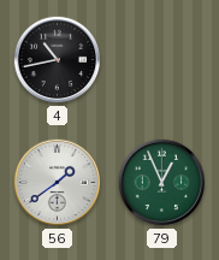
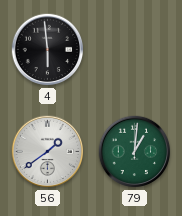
4: 10:43 -> 5:59
79: 12:56 -> 1:01
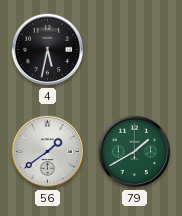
4: 5:59 -> 5:32
79: 1:01 -> 1:40
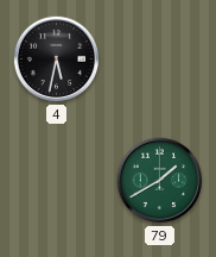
56: 1:39 -> none
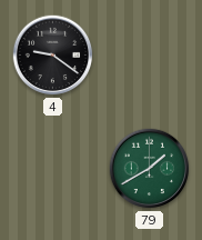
4: 5:32 -> 9:21
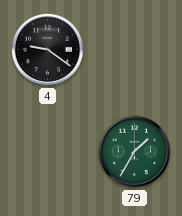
79: 1:40 -> 1:35
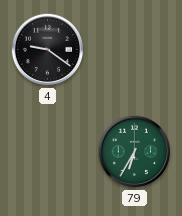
79: 1:35 -> 6:35
